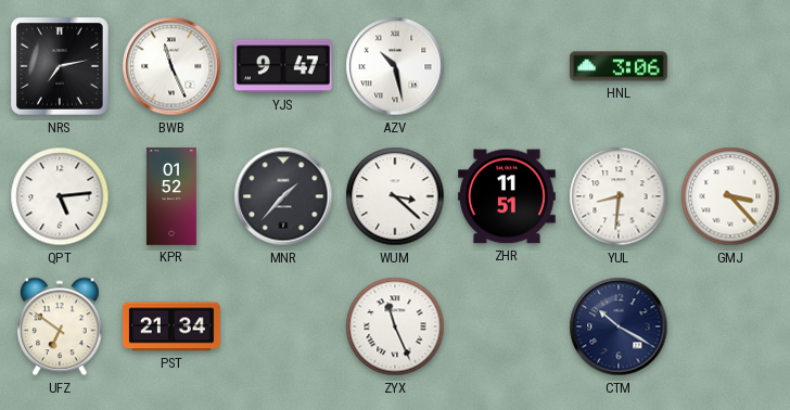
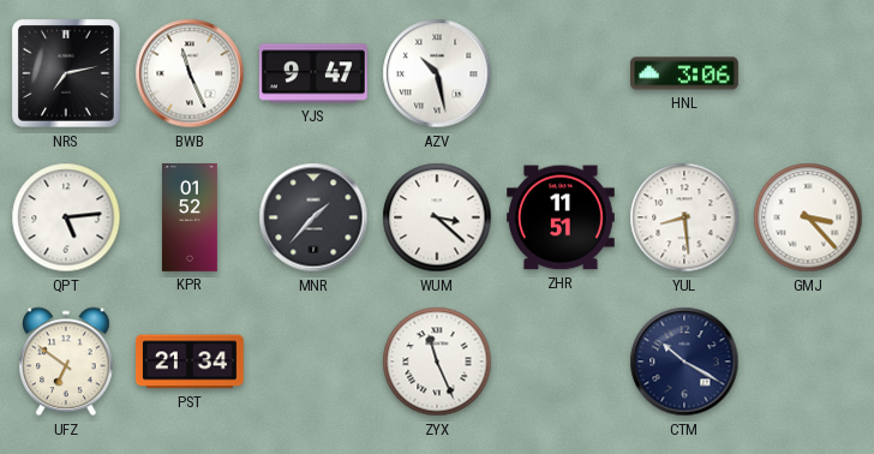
YUL: 8:31 -> 8:29
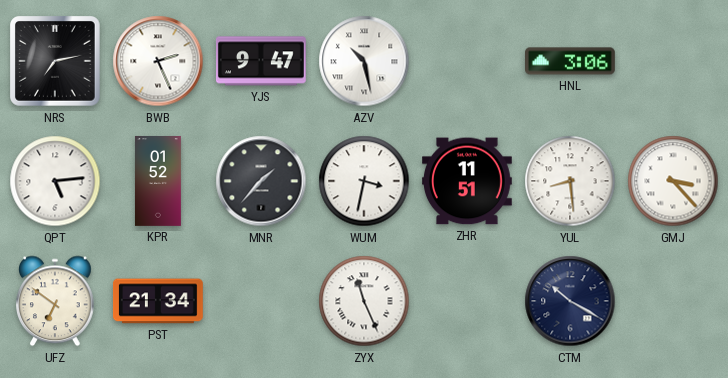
BWB: 11:26 -> 2:26
WUM: 3:22 -> 3:32
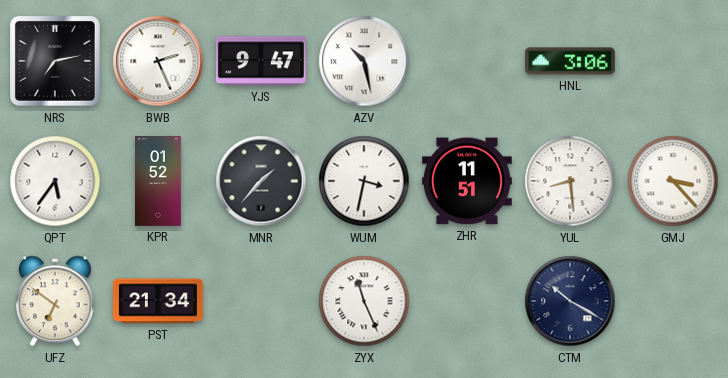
QPT: 5:14 -> 5:36
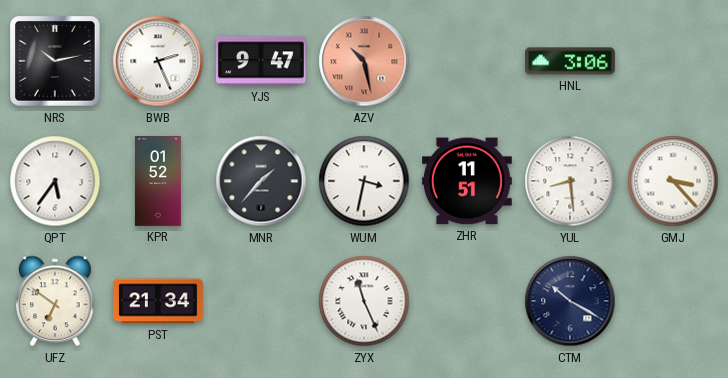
NRS: 7:13 -> 10:13
AZV dial: white -> salmon
